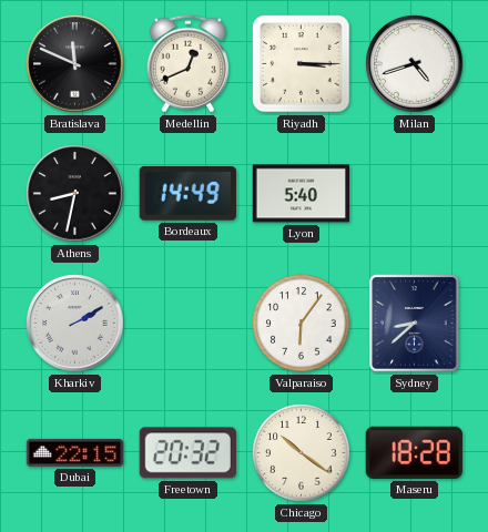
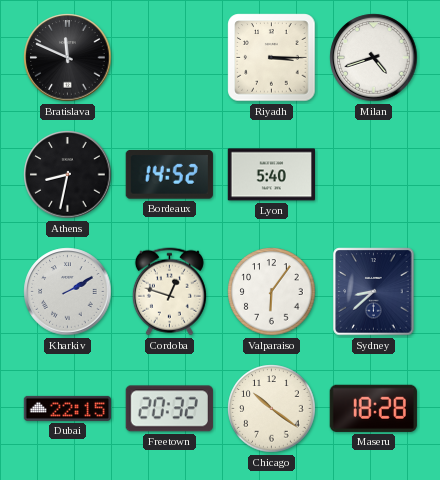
Medellin: 12:41 -> none
Bordeaux: 14:49 -> 14:52
Cordoba: none -> 12:48
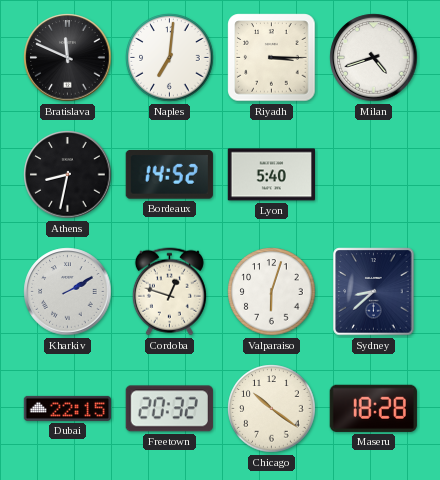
Naples: none -> 7:01
Valparaiso: 6:06 -> 6:03
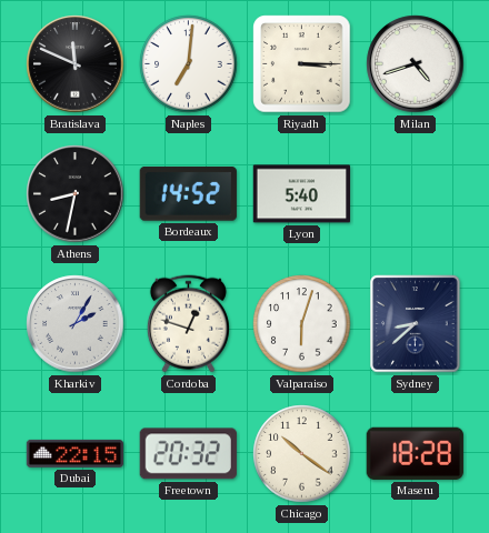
Kharkiv: 2:10 -> 2:05
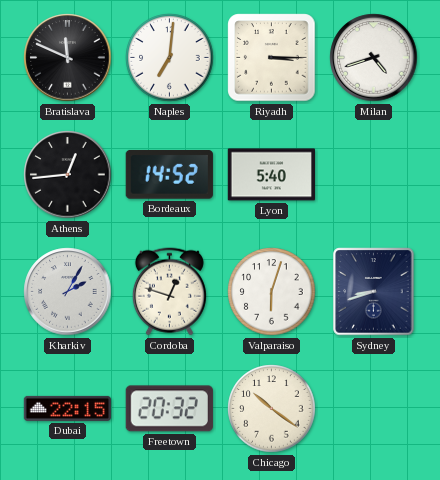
Athens: 8:32 -> 12:44
Sydney: 8:38 -> 8:42
Maseru: 18:28 -> none
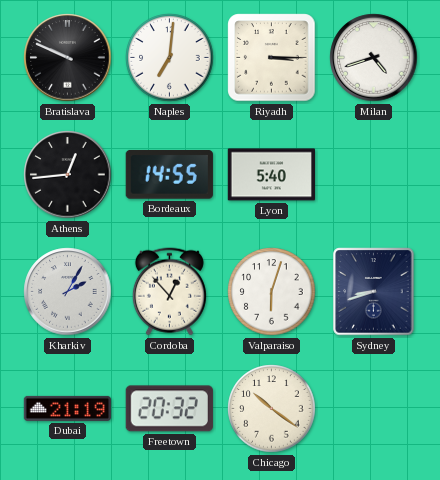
Bratislava: 11:49 -> 9:49
Bordeaux: 14:52 -> 14:55
Cordoba: 12:48 -> 12:53
Dubai: 22:15 -> 21:19
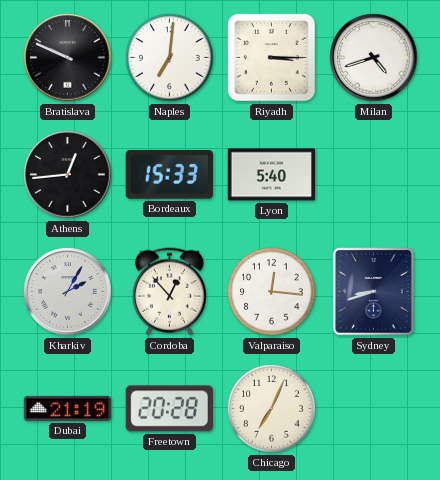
Bordeaux: 14:55 -> 15:33
Valparaiso: 6:03 -> 12:16
Freetown: 20:32 -> 20:28
Chicago: 10:21 -> 7:04
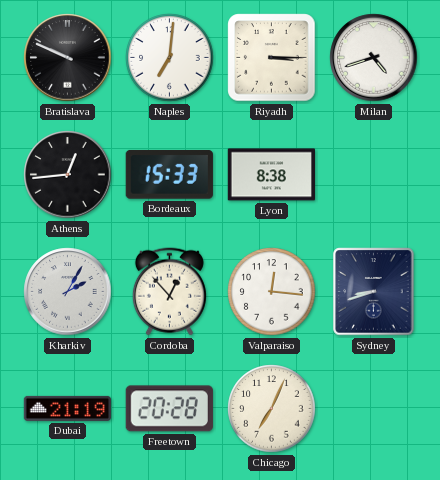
Lyon: 5:40 -> 8:38
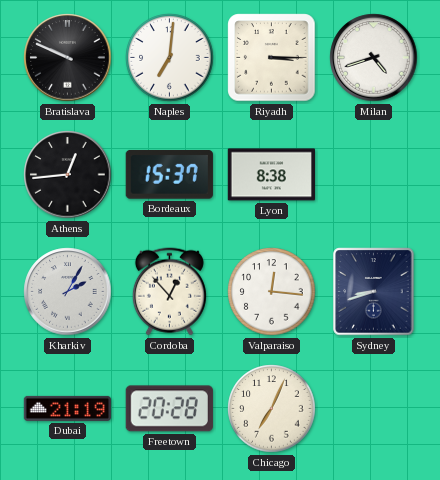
Bordeaux: 15:33 -> 15:37
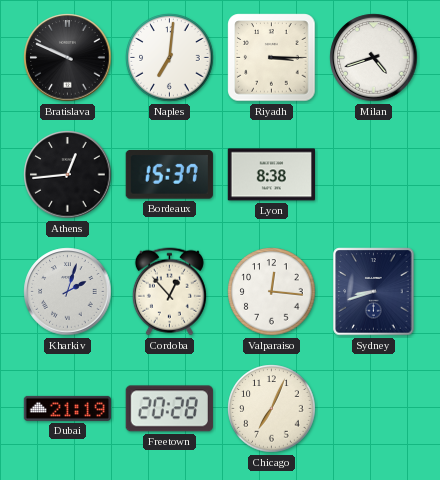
Kharkiv: 2:05 -> 2:03
